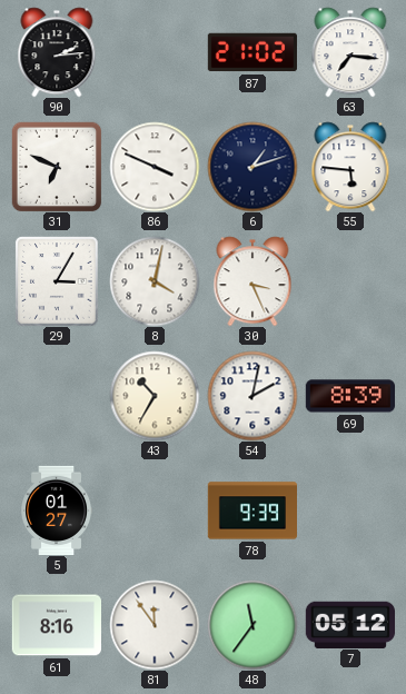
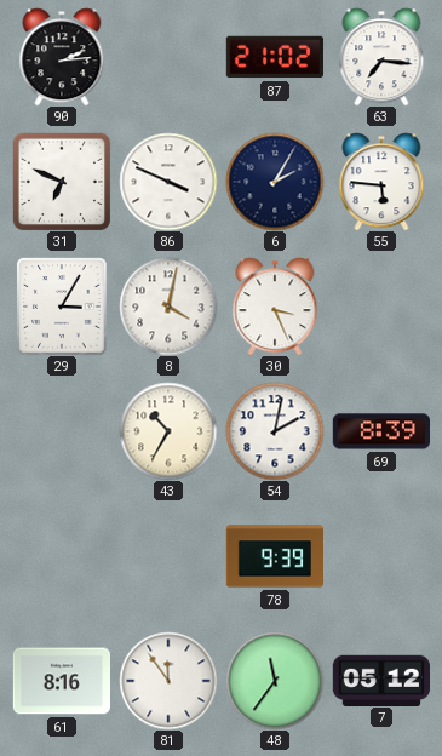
6: 1:12 -> 2:05
5: 01:27 -> none
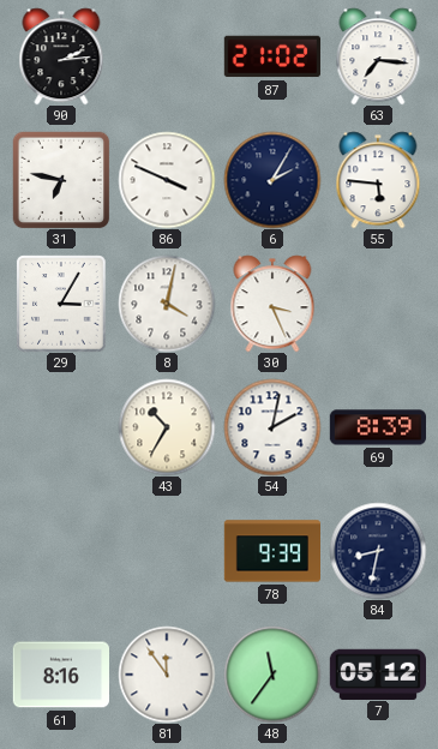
31: 6:49 -> 6:47
84: none -> 8:32
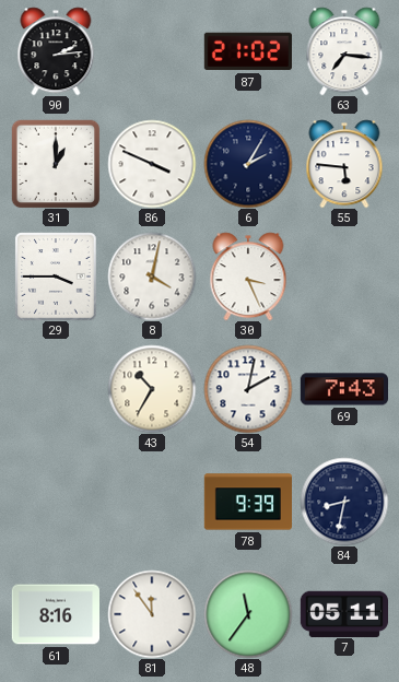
31: 6:47 -> 1:00
29: 3:05 -> 3:45
69: 8:39 -> 7:43
7: 05:12 -> 05:11
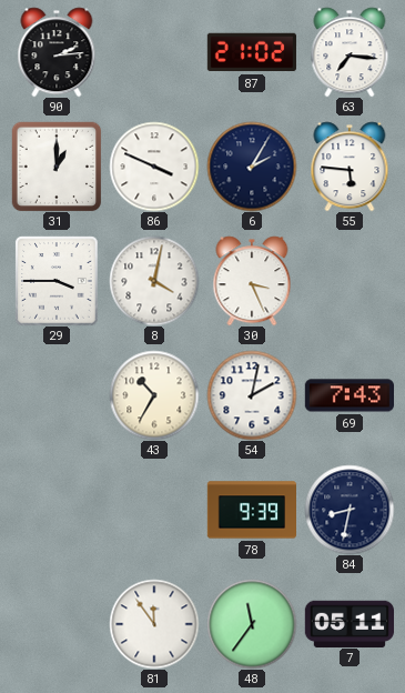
61: 8:16 -> none
